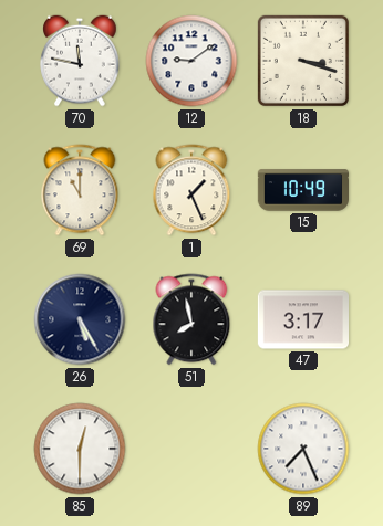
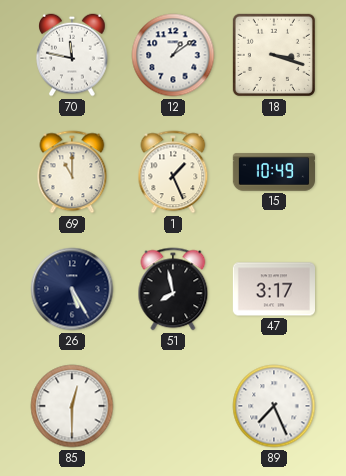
12: 9:09 -> 1:09
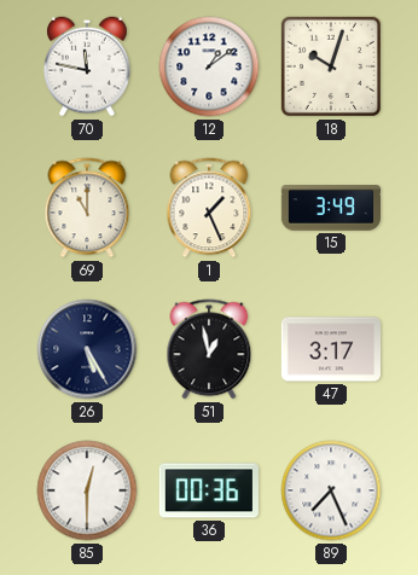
18: 3:18 -> 10:03
15: 10:49 -> 3:49
51: 7:58 -> 12:58
36: none -> 00:36
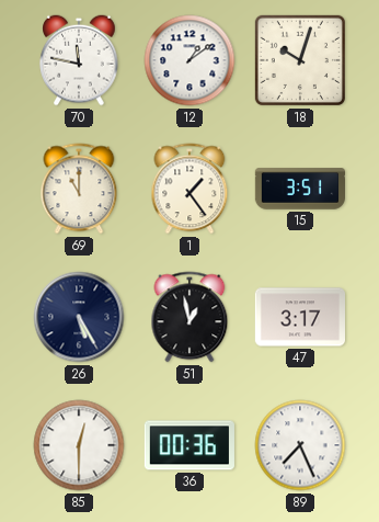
1: 1:26 -> 1:24
15: 3:49 -> 3:51
